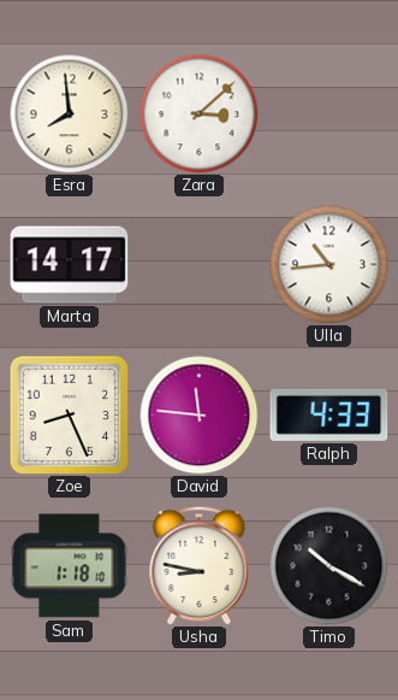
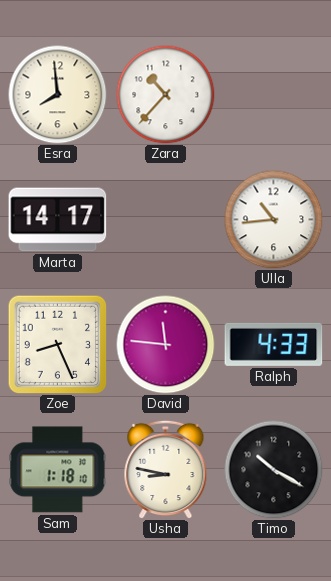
Zara: 3:08 -> 10:37
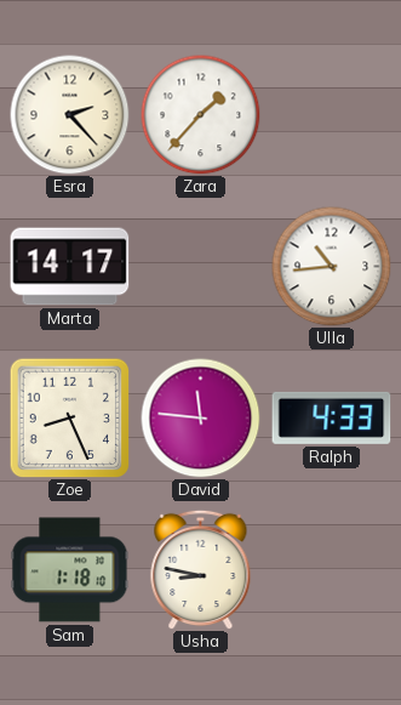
Esra: 7:59 -> 2:23
Zara: 10:37 -> 1:37
Timo: 10:20 -> none
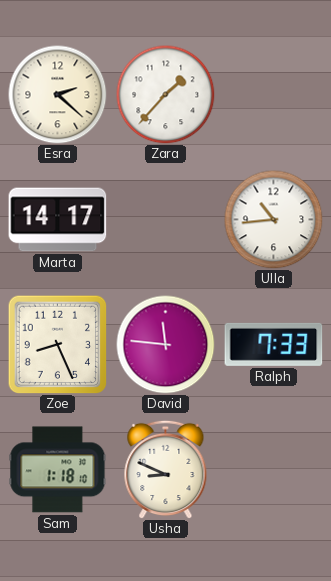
Esra: 2:23 -> 2:22
Ralph: 4:33 -> 7:33
Usha: 8:47 -> 8:49
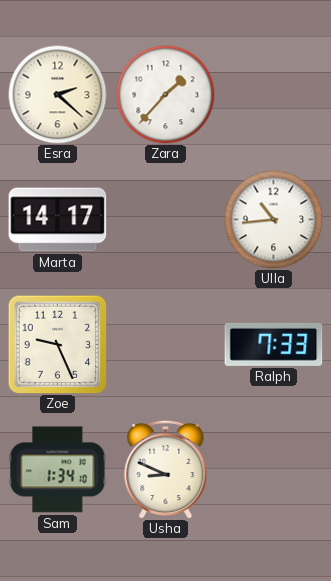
Zoe: 8:26 -> 9:26
David: 11:46 -> none
Sam: 1:18 -> 1:34
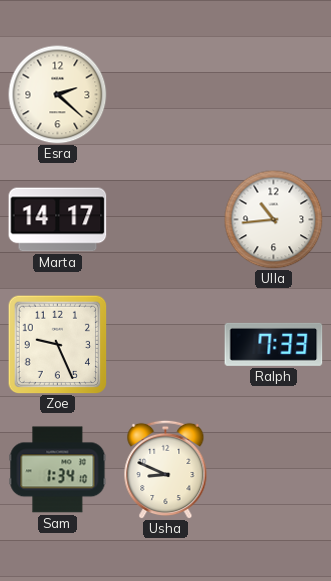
Zara: 1:37 -> none
